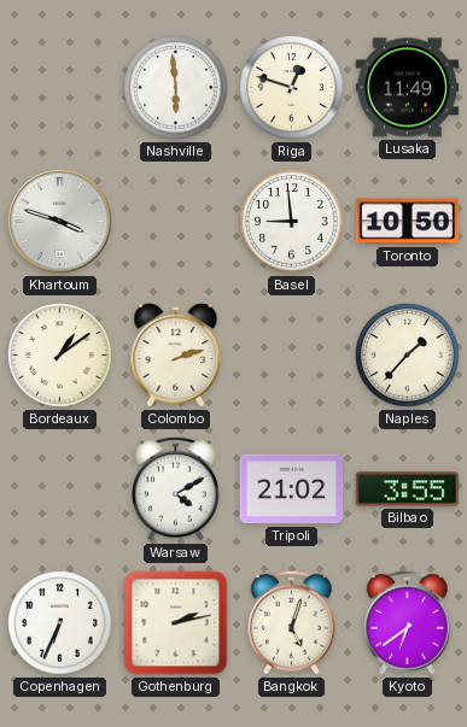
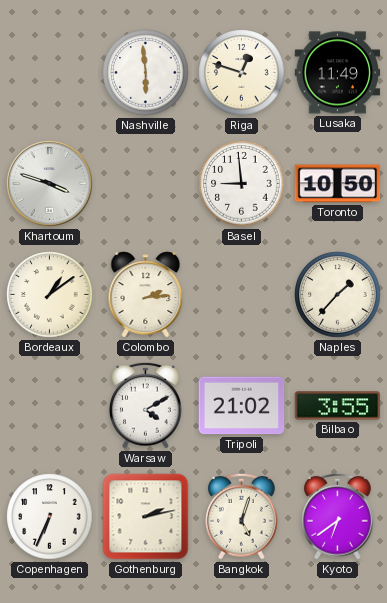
Colombo: 2:12 -> 2:14
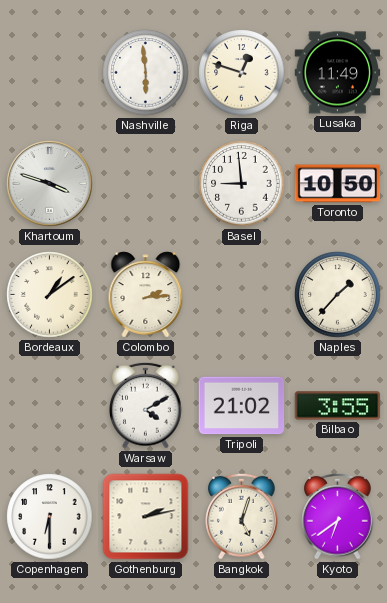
Copenhagen: 6:34 -> 6:30
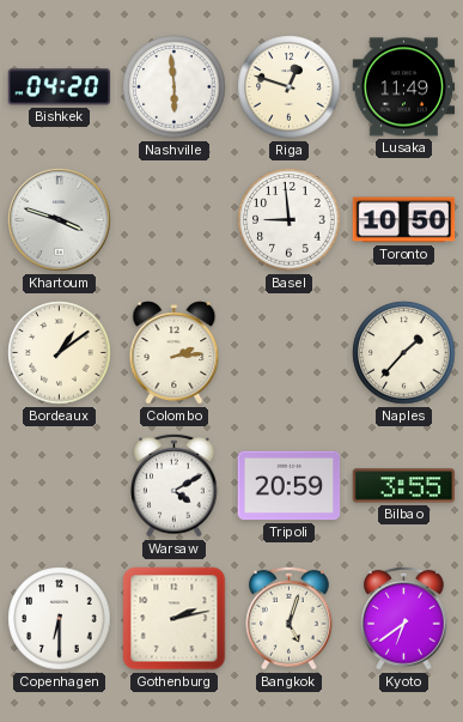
Bishkek: none -> 04:20
Tripoli: 21:02 -> 20:59
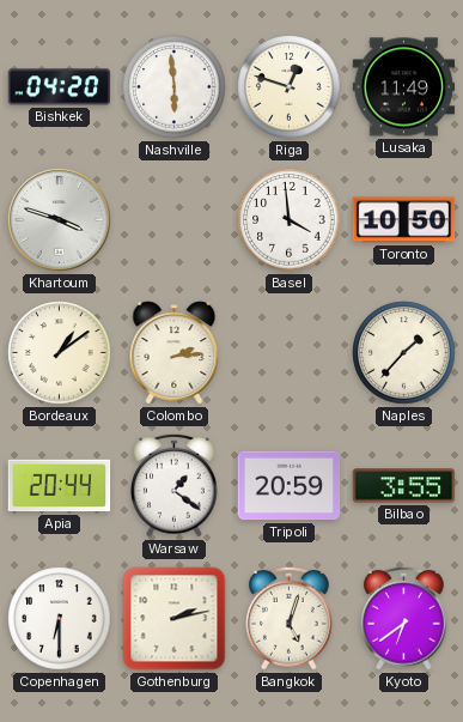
Basel: 8:59 -> 3:59
Apia: none -> 20:44
Warsaw: 4:10 -> 1:21
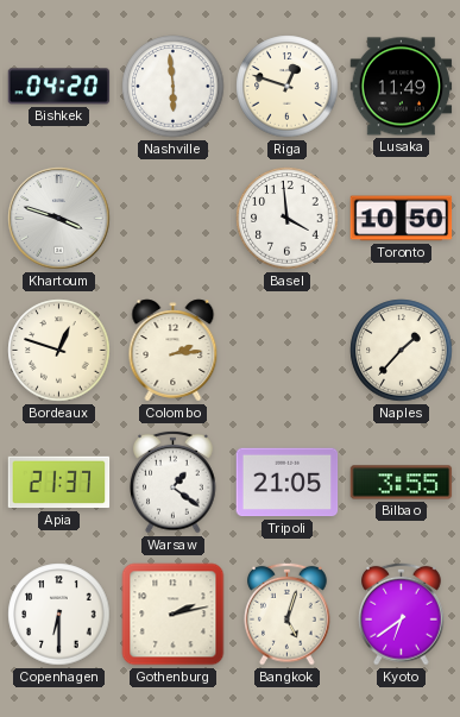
Bordeaux: 1:09 -> 12:48
Apia: 20:44 -> 21:37
Tripoli: 20:59 -> 21:05
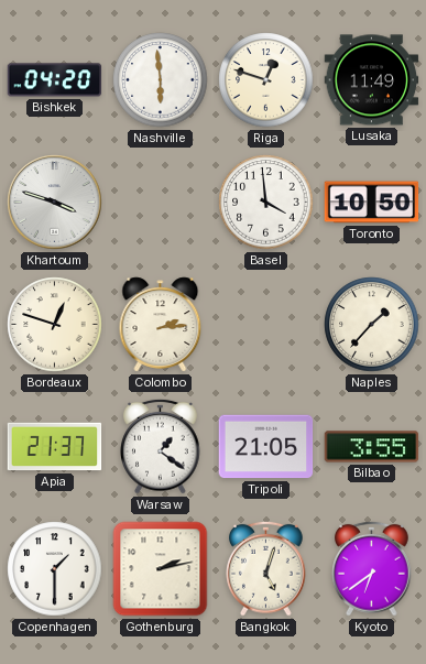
Copenhagen: 6:30 -> 1:30
